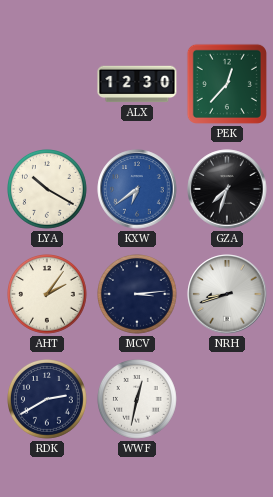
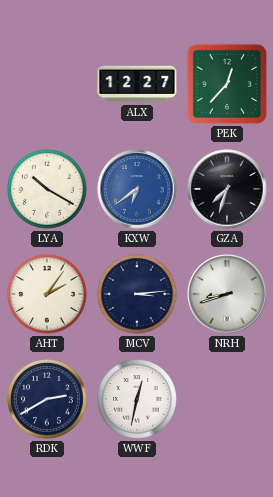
ALX: 12:30 -> 12:27
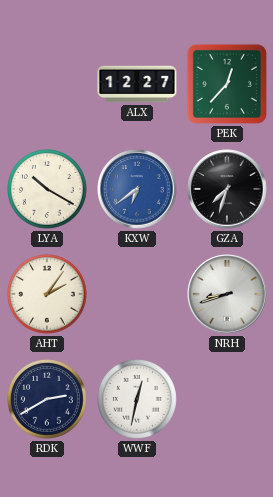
MCV: 3:14 -> none
